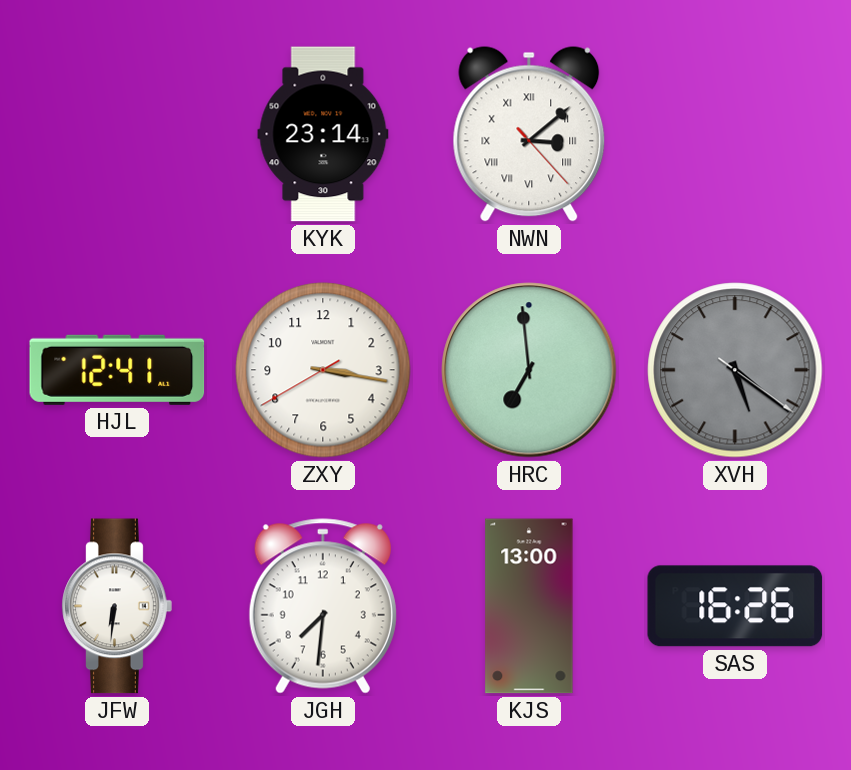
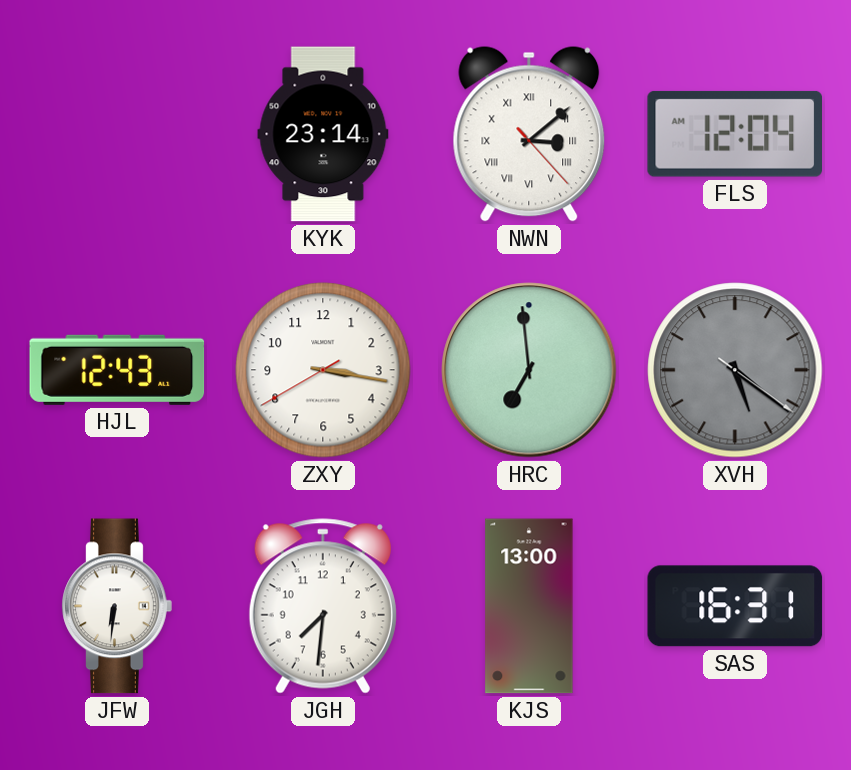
FLS: none -> 12:04
HJL: 12:41 -> 12:43
SAS: 16:26 -> 16:31
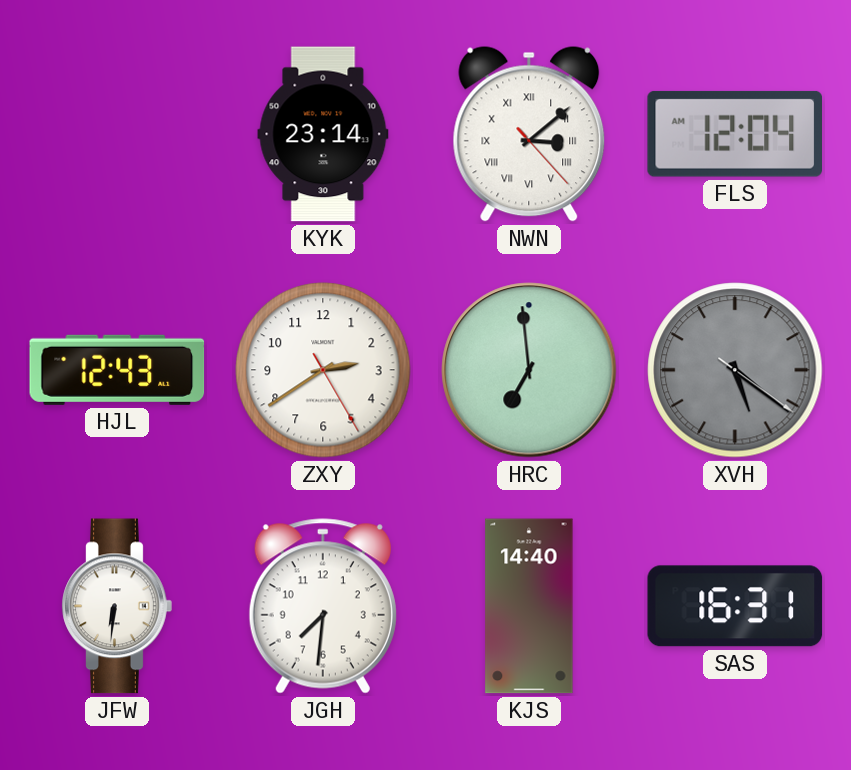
ZXY: 3:16 -> 2:39
KJS: 13:00 -> 14:40
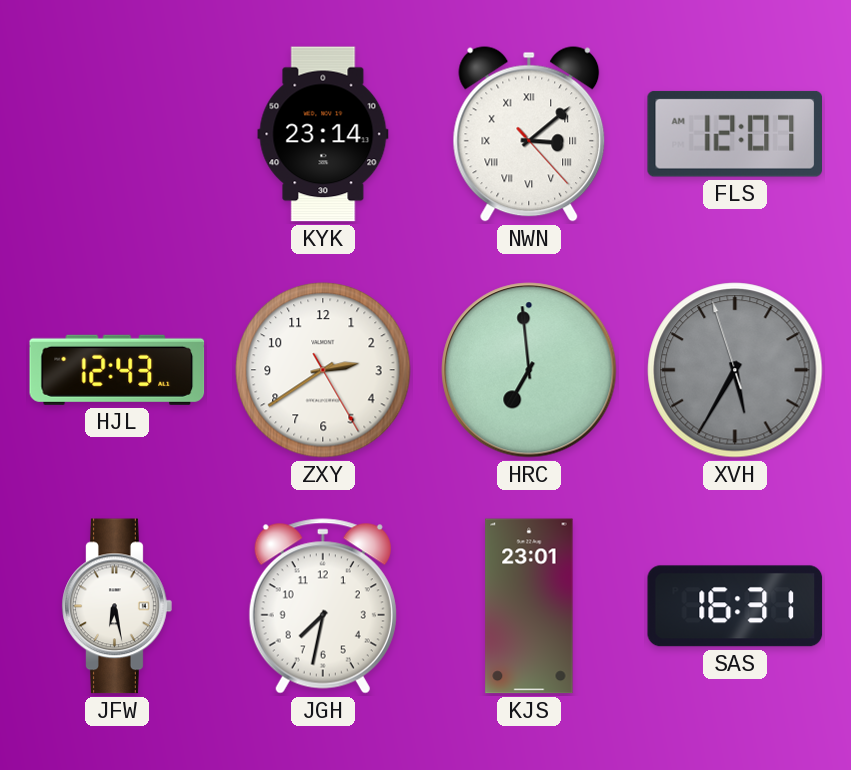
FLS: 12:04 -> 12:07
XVH: 5:21 -> 5:34
JFW: 6:31 -> 6:28
JGH: 7:31 -> 7:32
KJS: 14:40 -> 23:01
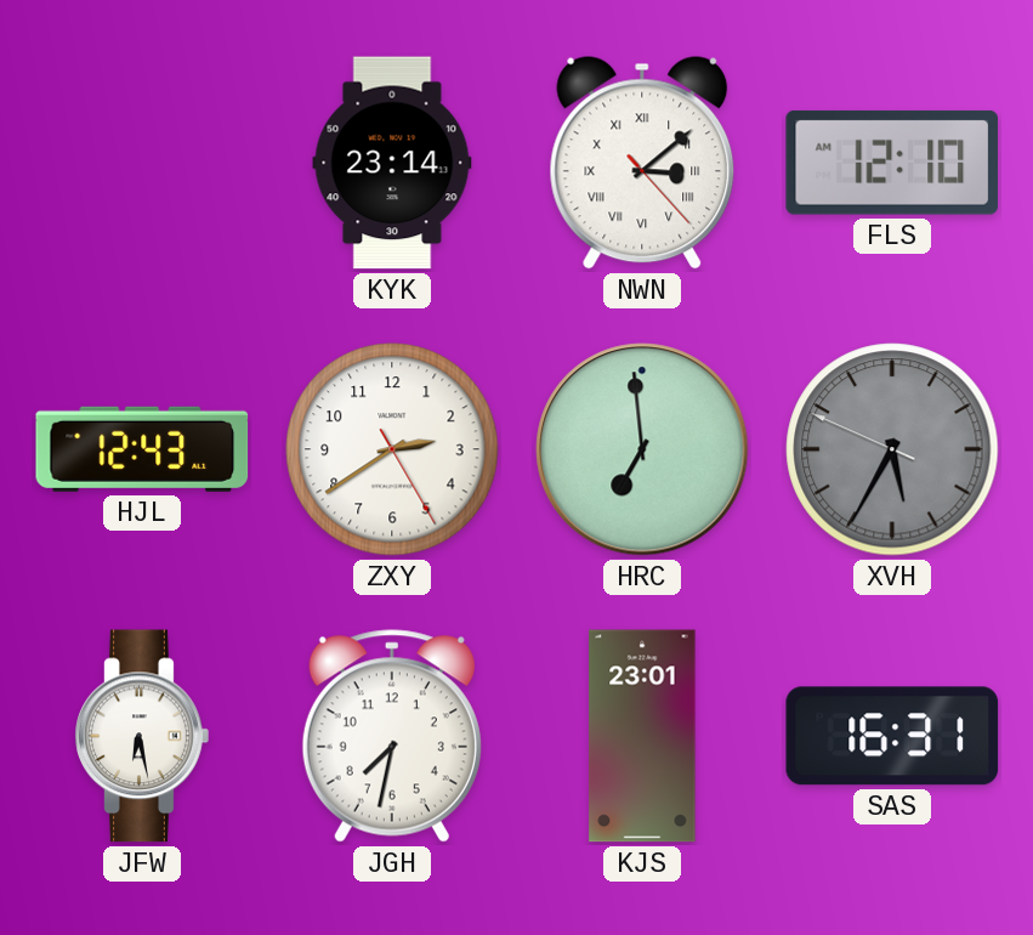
FLS: 12:07 -> 12:10
XVH: 5:34:57 -> 5:34:49
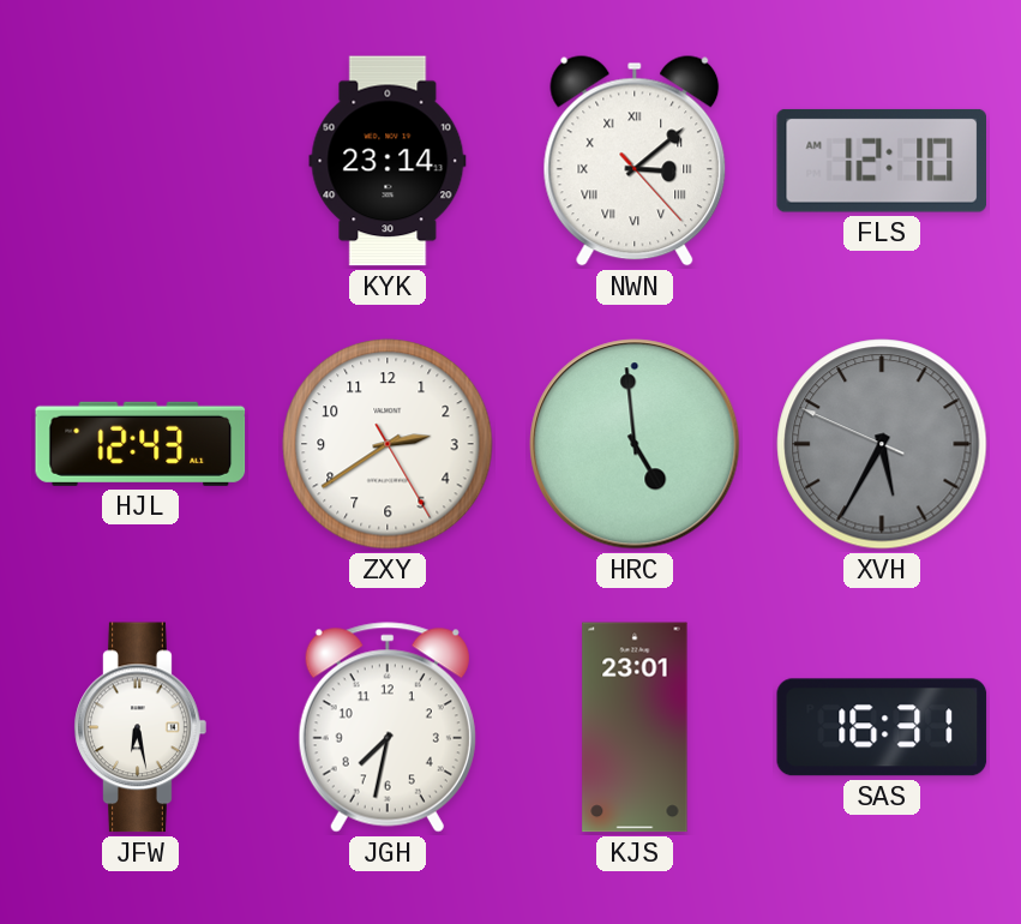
HRC: 6:59 -> 4:59
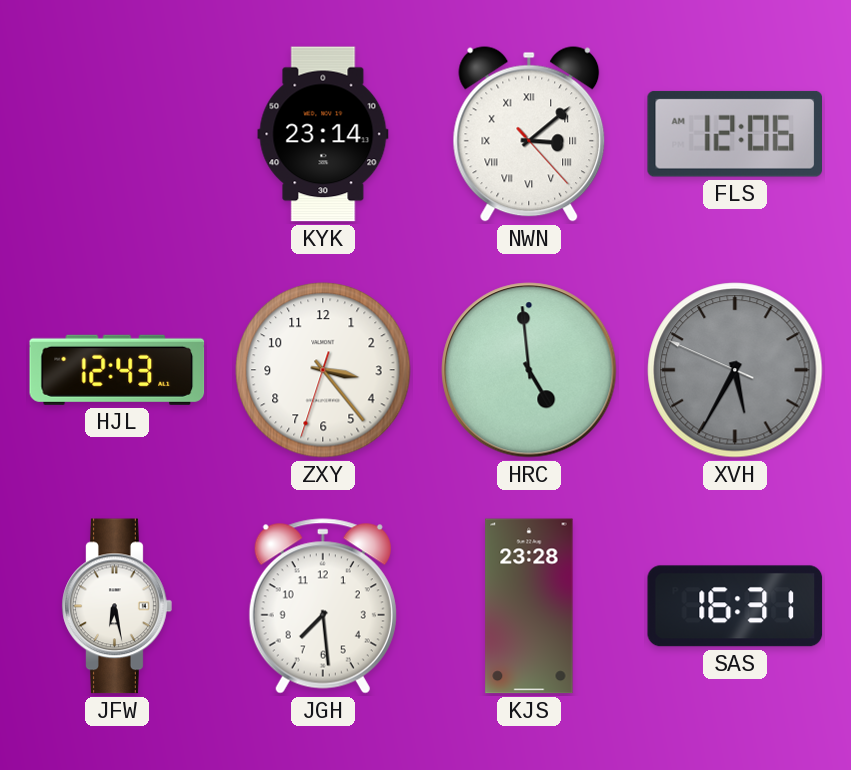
FLS: 12:10 -> 12:06
ZXY: 2:39 -> 3:23
JGH: 7:32 -> 7:29
KJS: 23:01 -> 23:28
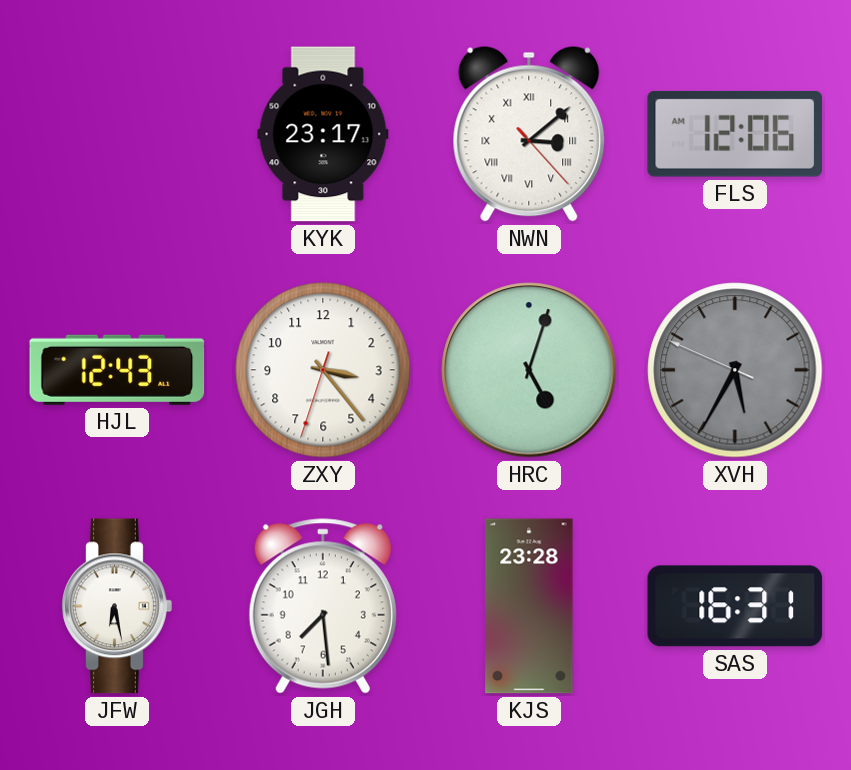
KYK: 23:14 -> 23:17
HRC: 4:59 -> 5:03
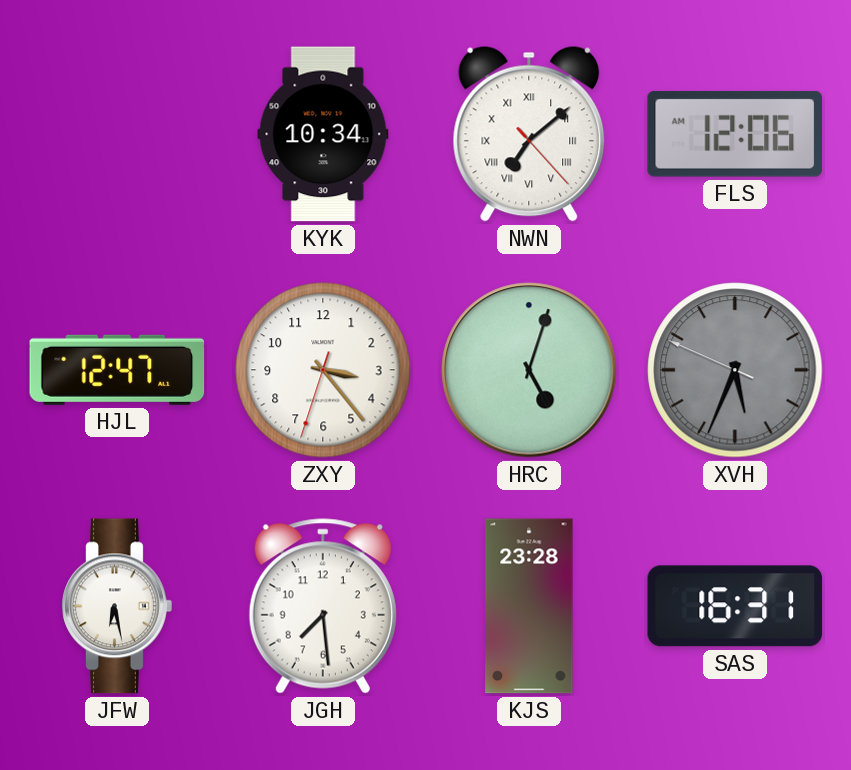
KYK: 23:17 -> 10:34
NWN: 3:08 -> 7:08
HJL: 12:43 -> 12:47
XVH: 5:34 -> 5:33
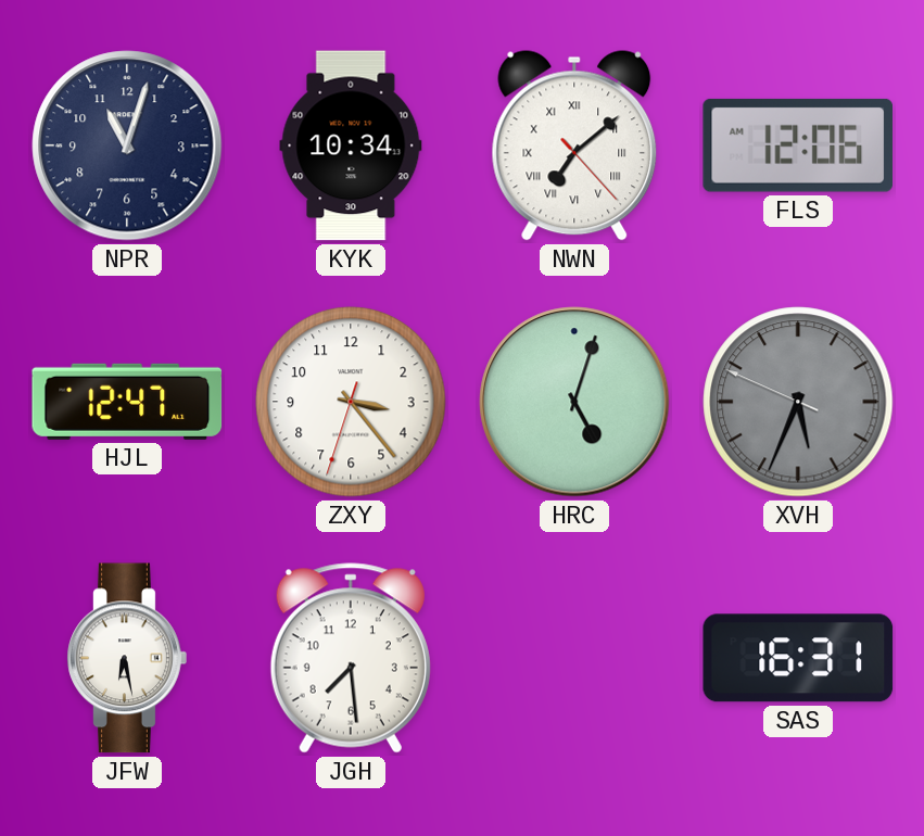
NPR: none -> 11:03
KJS: 23:28 -> none
